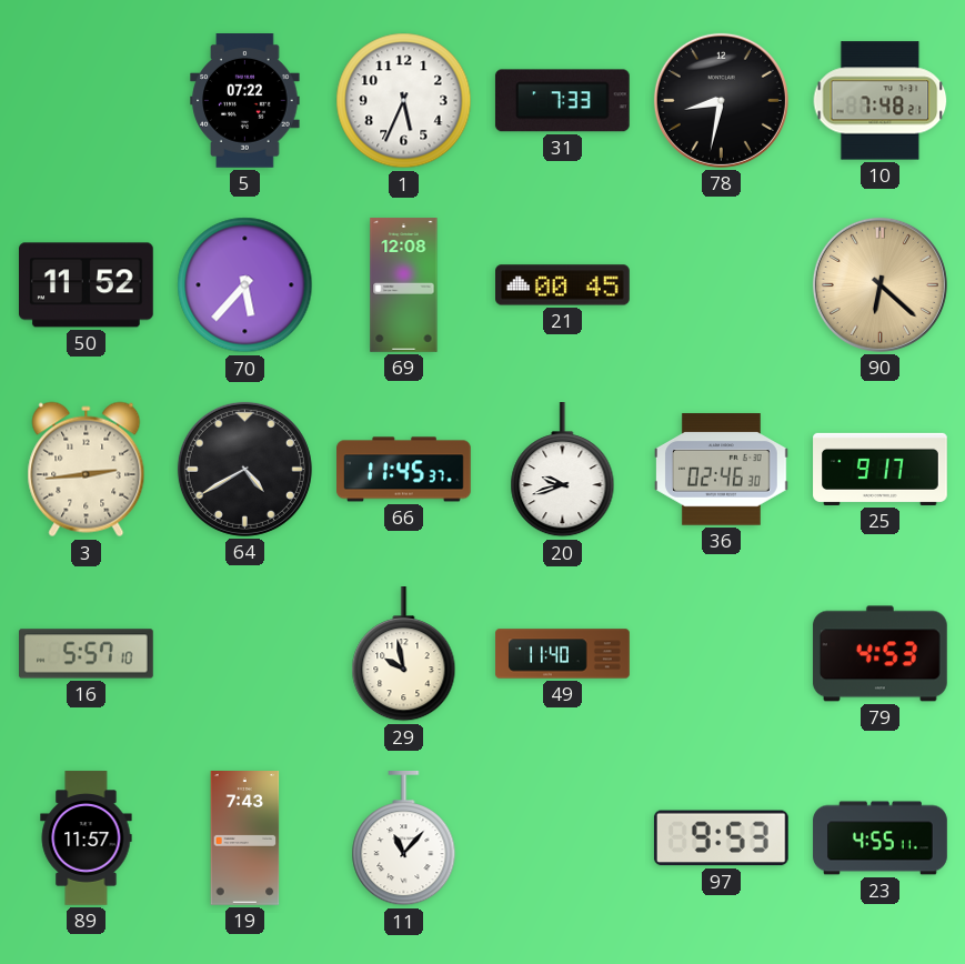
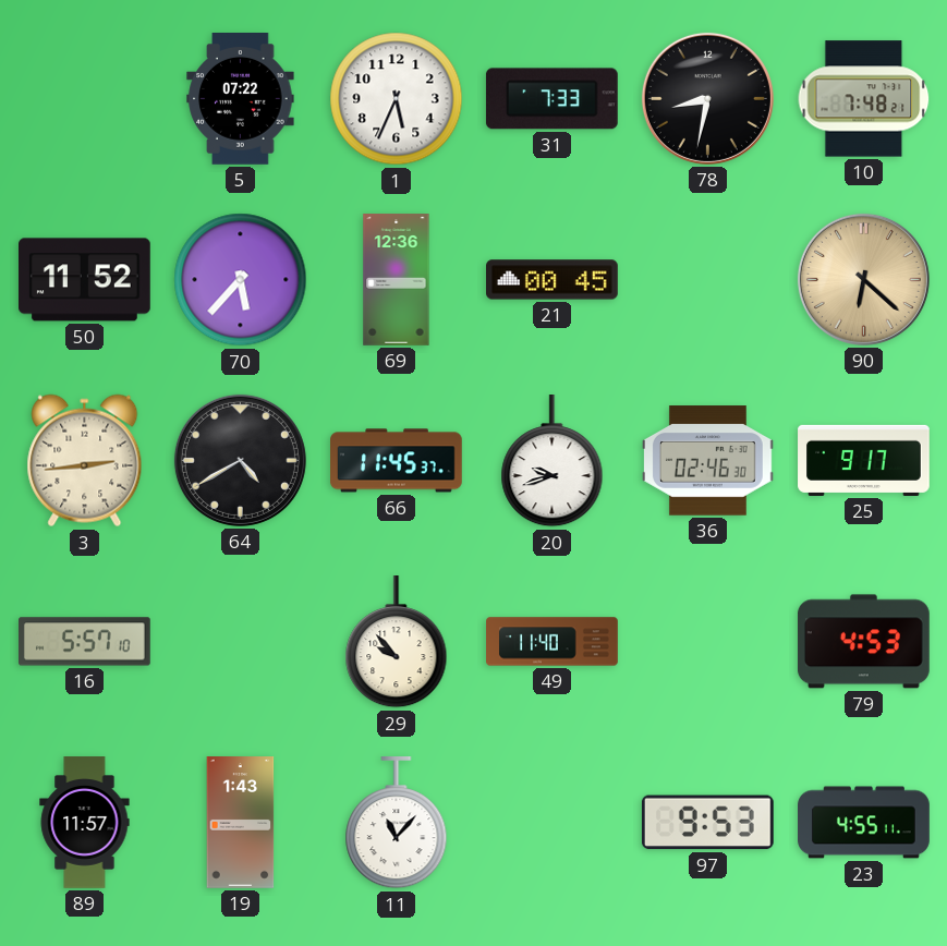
69: 12:08 -> 12:36
29: 9:58 -> 9:53
19: 7:43 -> 1:43
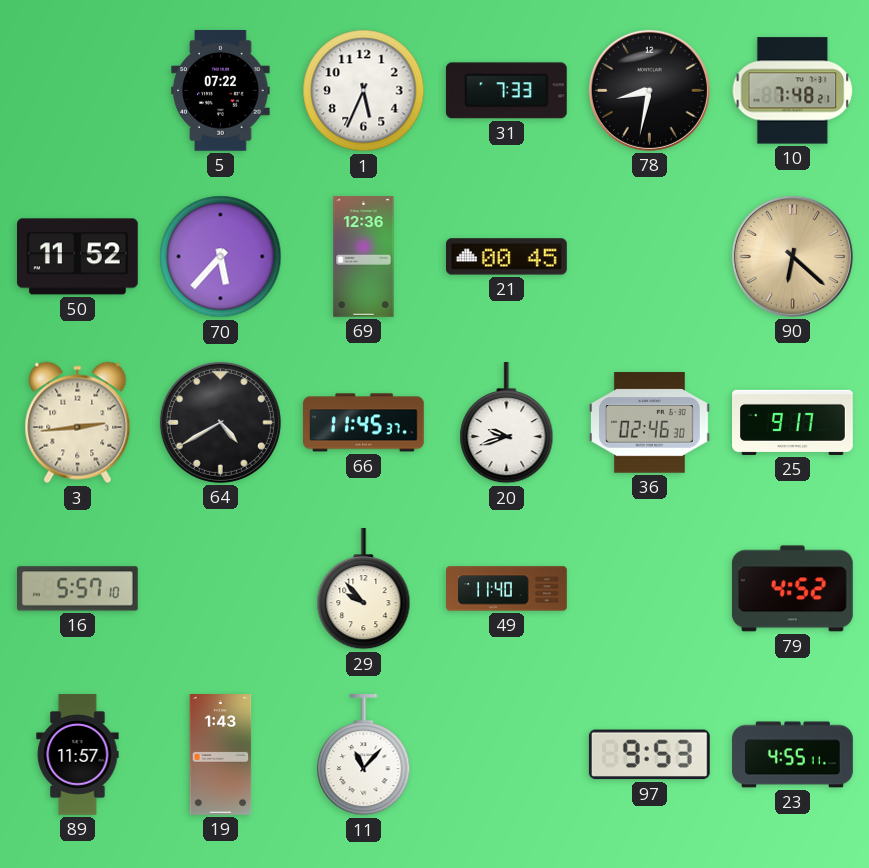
79: 4:53 -> 4:52
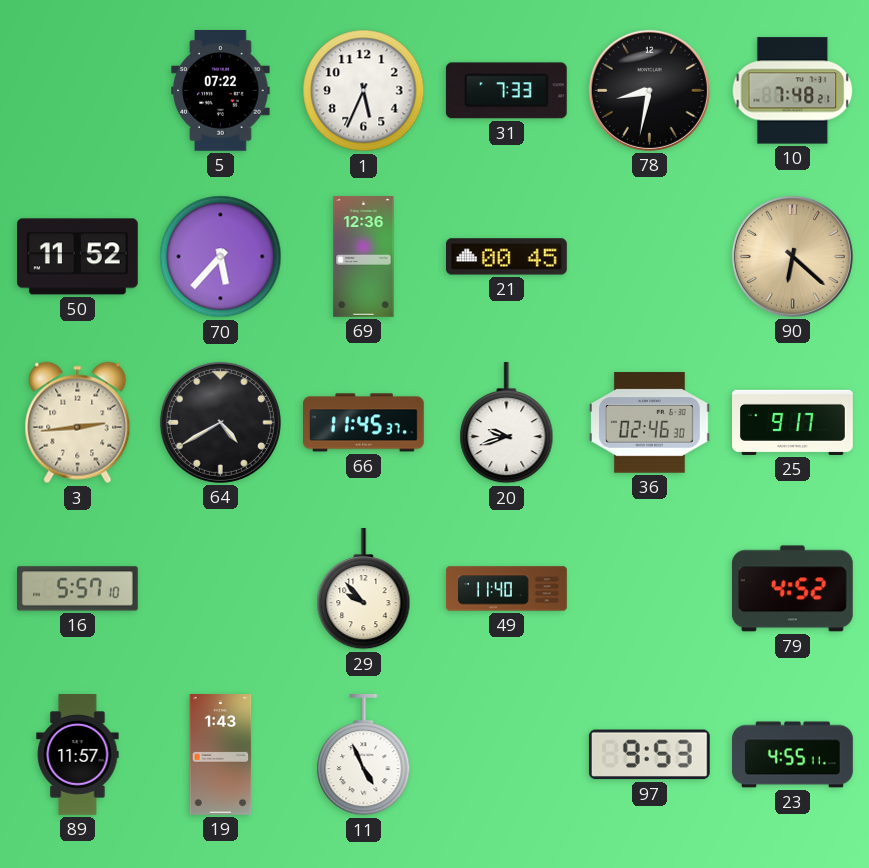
11: 11:07 -> 4:56
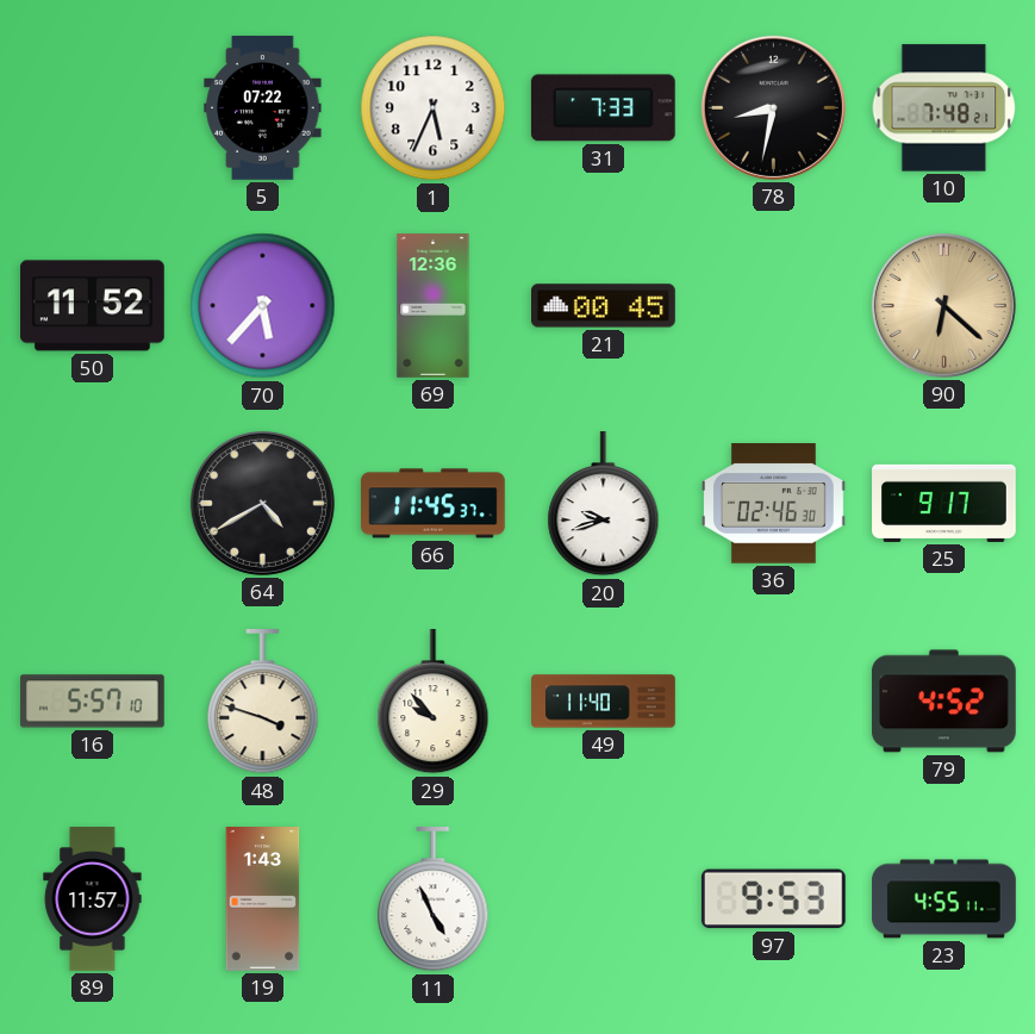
3: 2:44 -> none
48: none -> 3:48
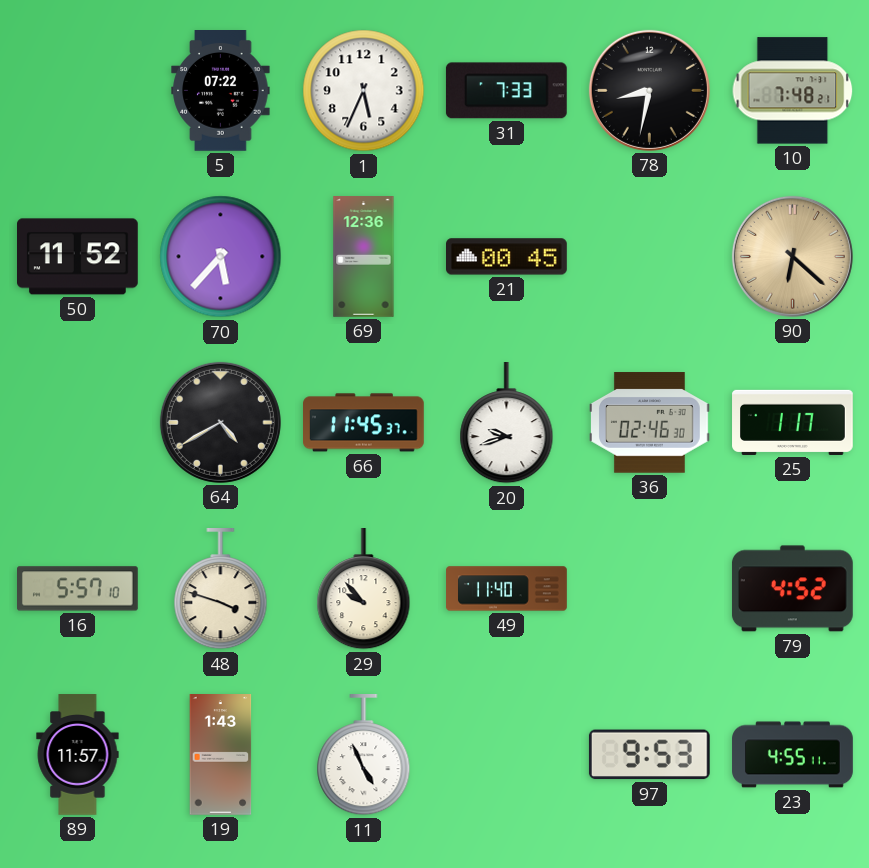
25: 9:17 -> 1:17
